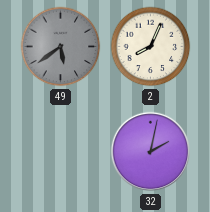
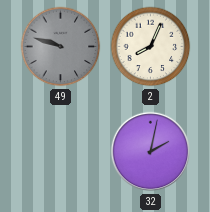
49: 5:39 -> 9:48
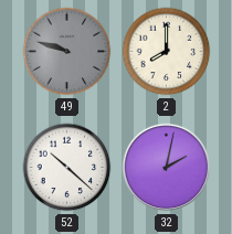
2: 8:04 -> 8:00
52: none -> 10:22
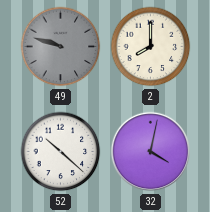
32: 2:02 -> 4:02
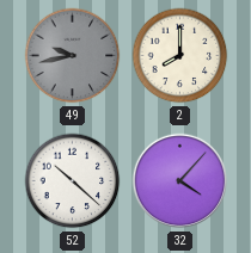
49: 9:48 -> 9:43
32: 4:02 -> 4:07
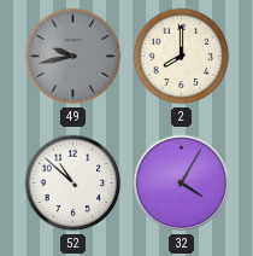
52: 10:22 -> 10:52
32: 4:07 -> 4:05
